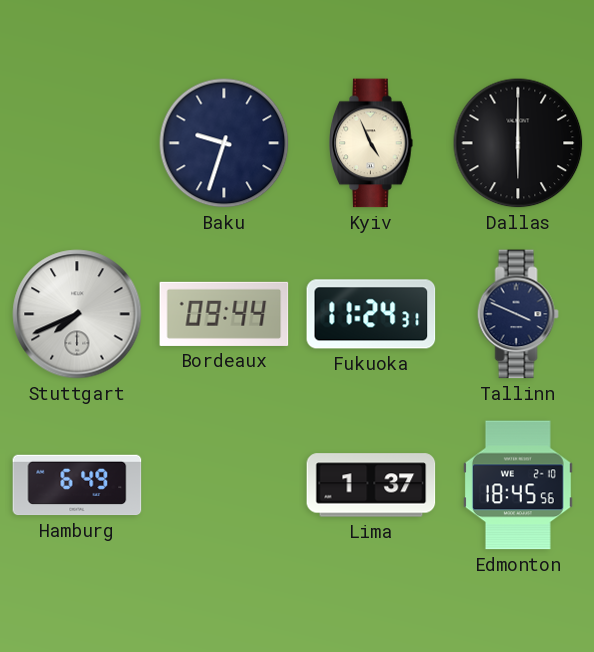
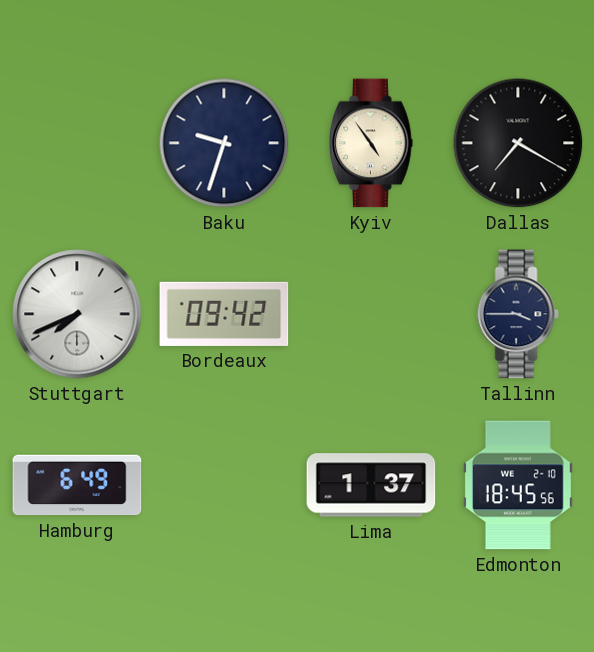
Kyiv: 4:56 -> 4:54
Dallas: 6:00 -> 7:20
Bordeaux: 09:44 -> 09:42
Fukuoka: 11:24 -> none
Tallinn: 3:49 -> 3:45
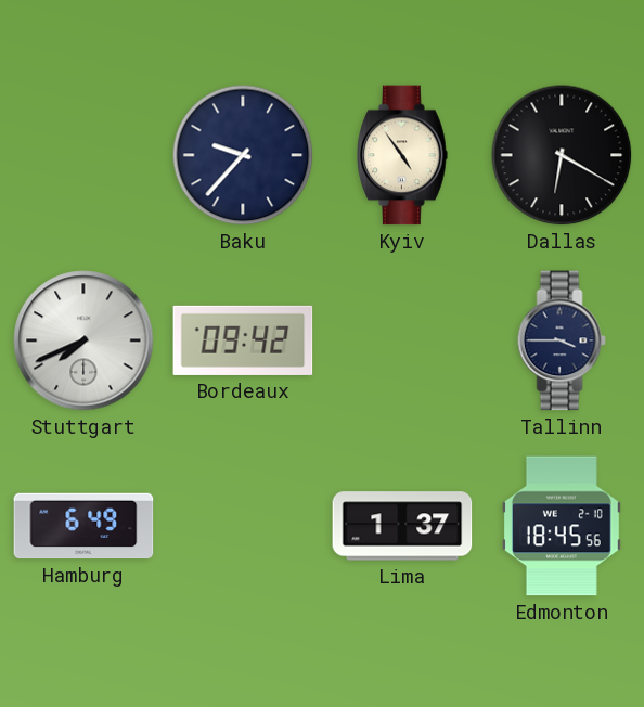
Baku: 9:33 -> 9:37
Dallas: 7:20 -> 6:20
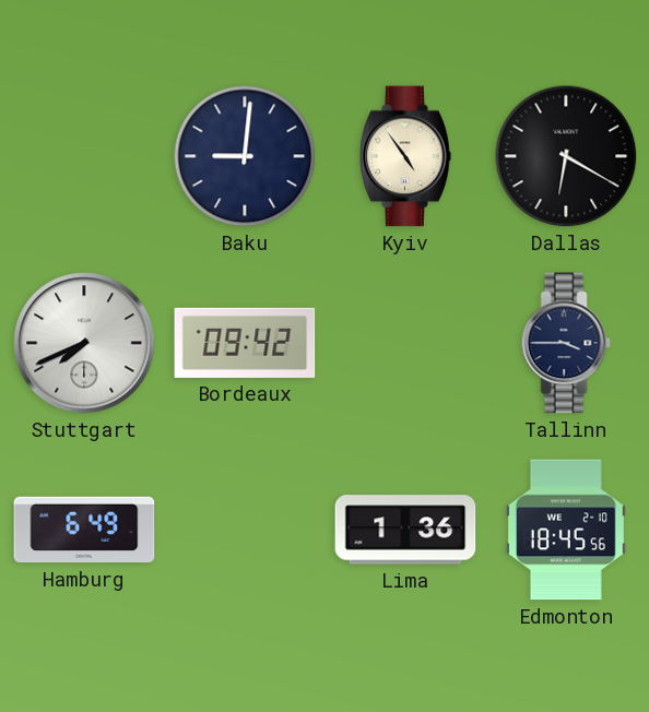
Baku: 9:37 -> 9:01
Lima: 1:37 -> 1:36
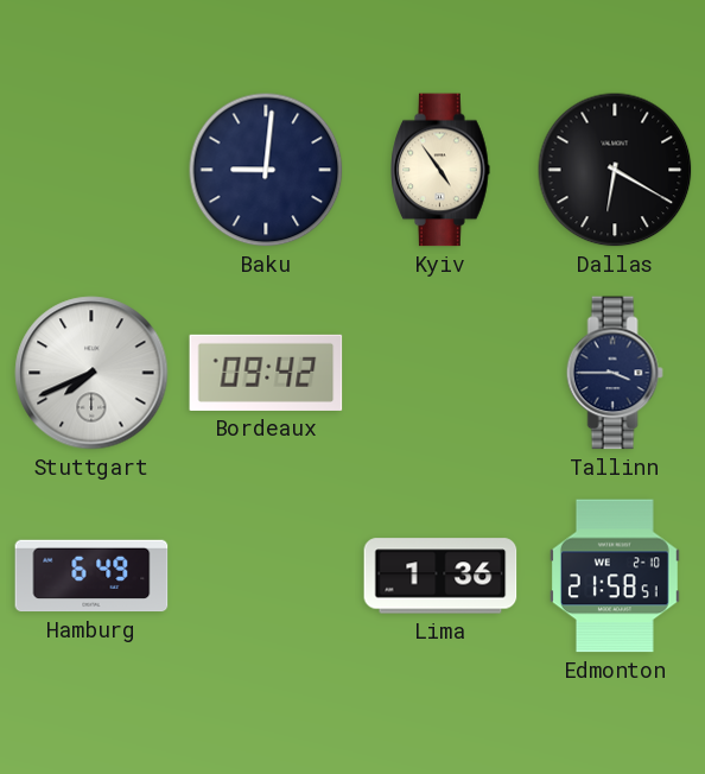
Edmonton: 18:45 -> 21:58
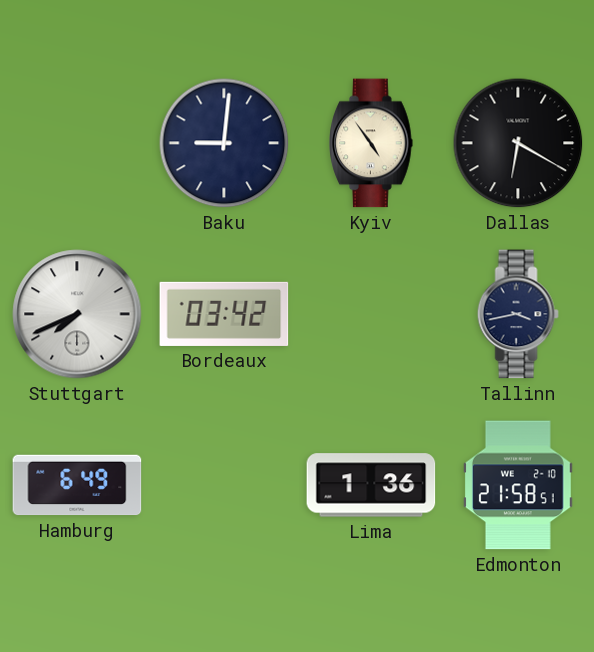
Bordeaux: 09:42 -> 03:42
Tallinn: 3:45 -> 3:43
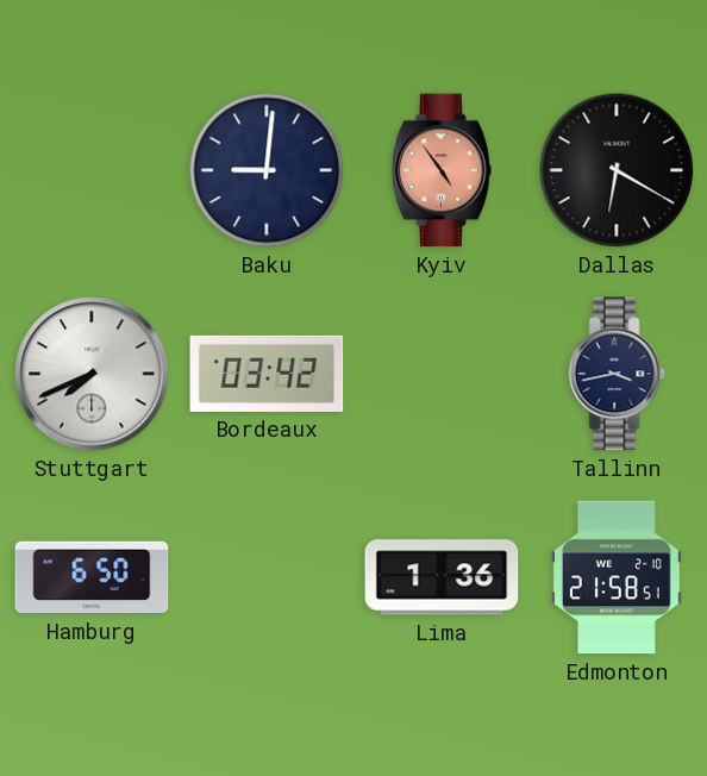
Kyiv dial: cream -> salmon
Hamburg: 6:49 -> 6:50
